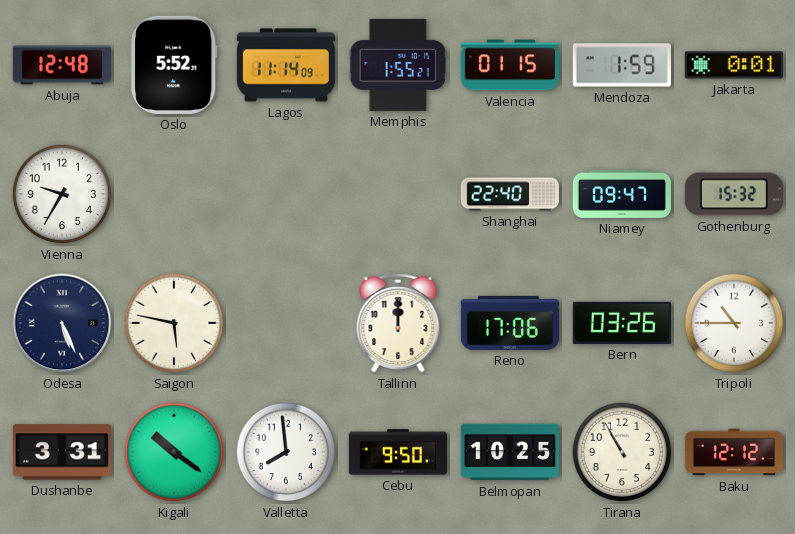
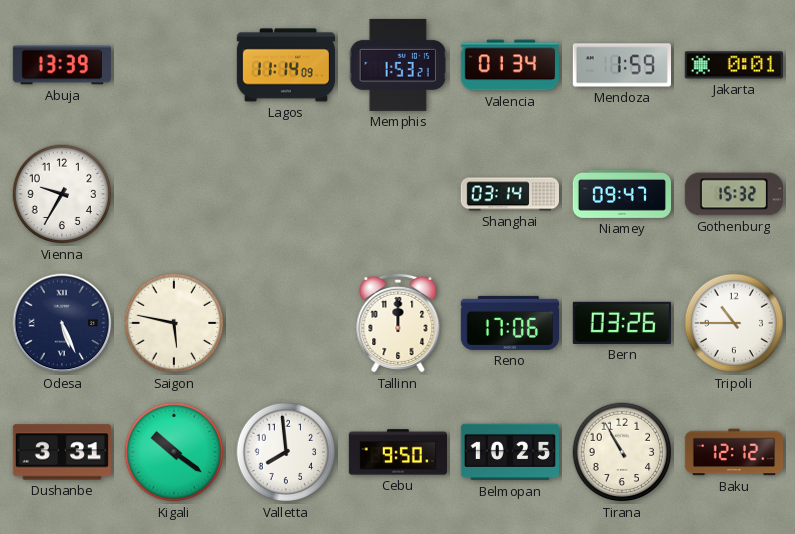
Abuja: 12:48 -> 13:39
Oslo: 5:52 -> none
Memphis: 1:55 -> 1:53
Valencia: 01:15 -> 01:34
Shanghai: 22:40 -> 03:14
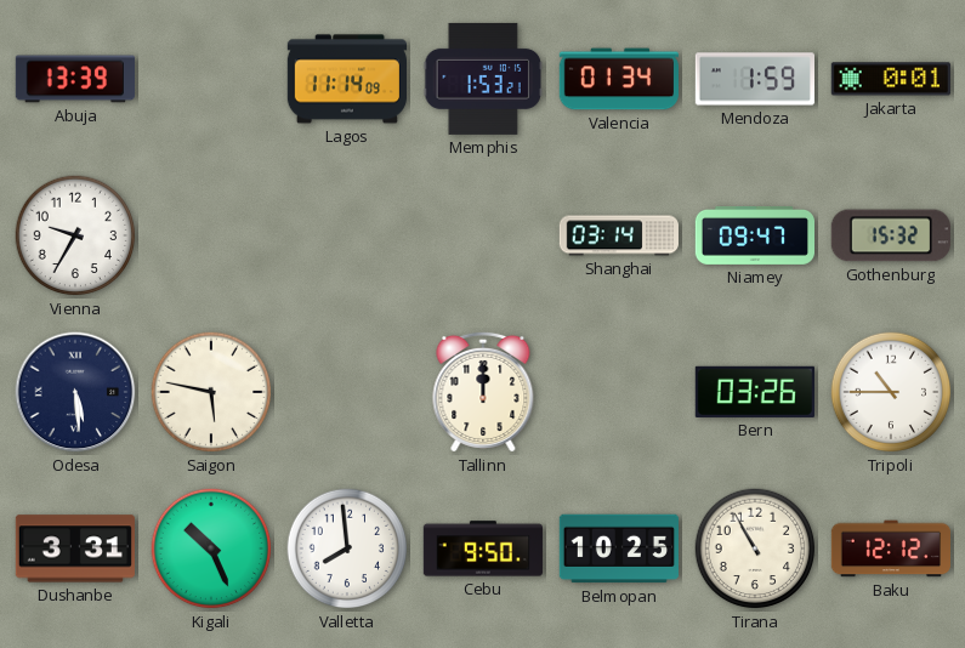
Odesa: 5:26 -> 5:29
Reno: 17:06 -> none
Kigali: 10:21 -> 10:26
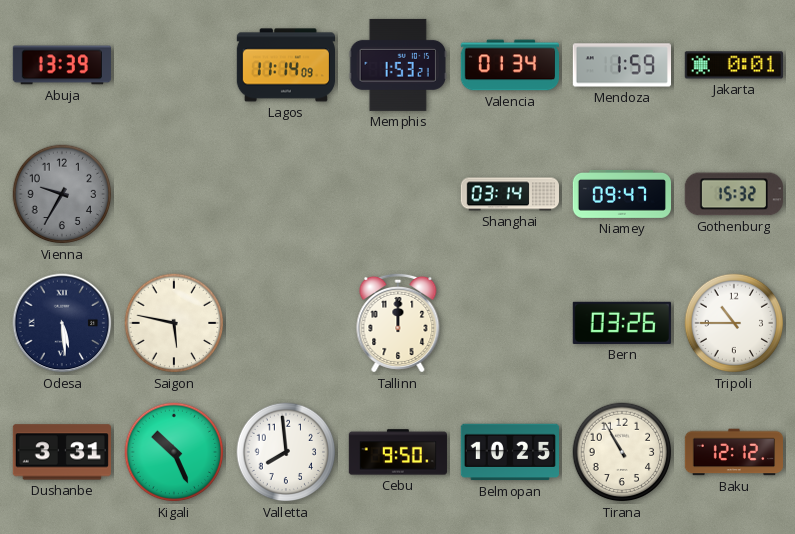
Vienna dial: white -> grey
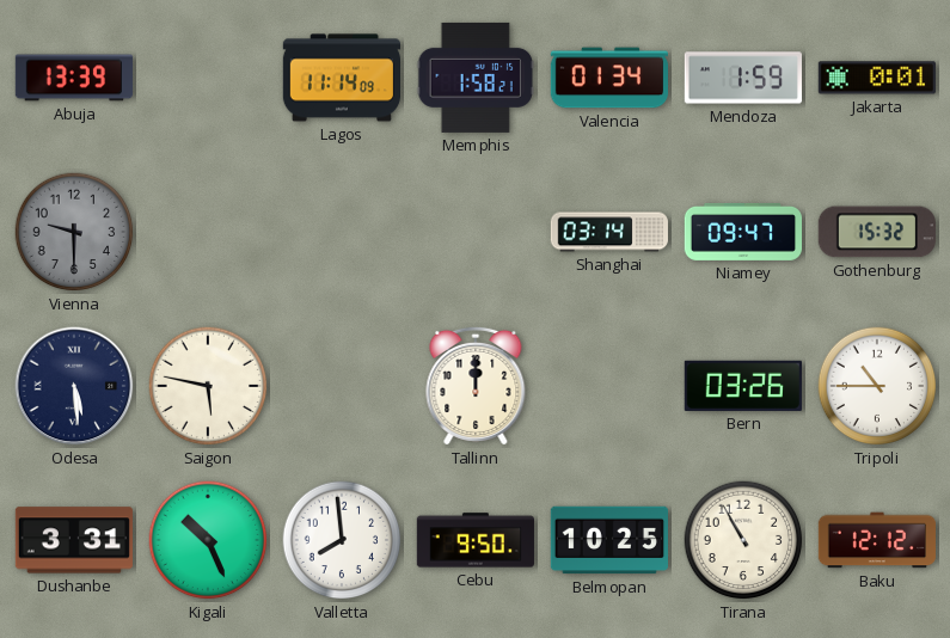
Memphis: 1:53 -> 1:58
Vienna: 9:35 -> 9:30
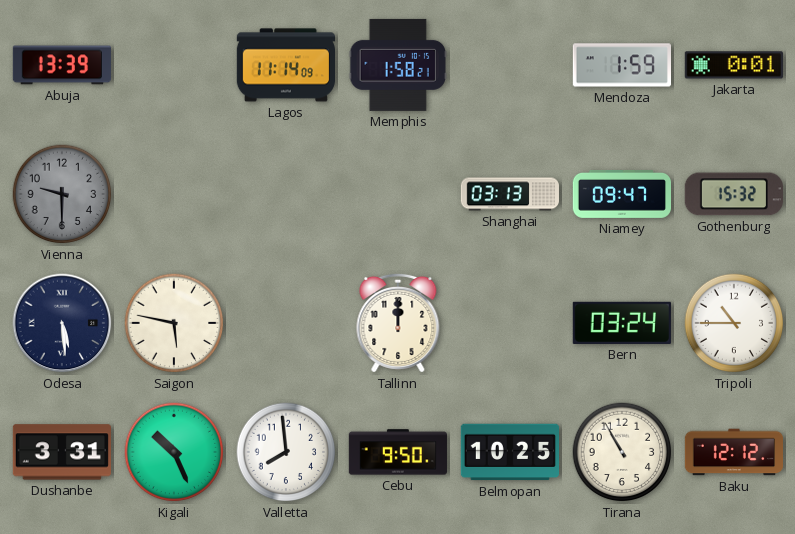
Valencia: 01:34 -> none
Shanghai: 03:14 -> 03:13
Bern: 03:26 -> 03:24
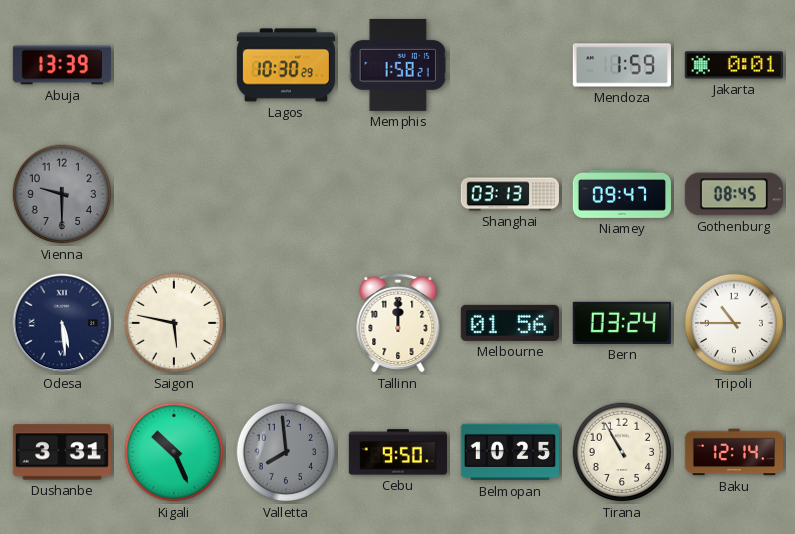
Lagos: 11:14 -> 10:30
Gothenburg: 15:32 -> 08:45
Melbourne: none -> 01:56
Valletta dial: white -> grey
Baku: 12:12 -> 12:14
